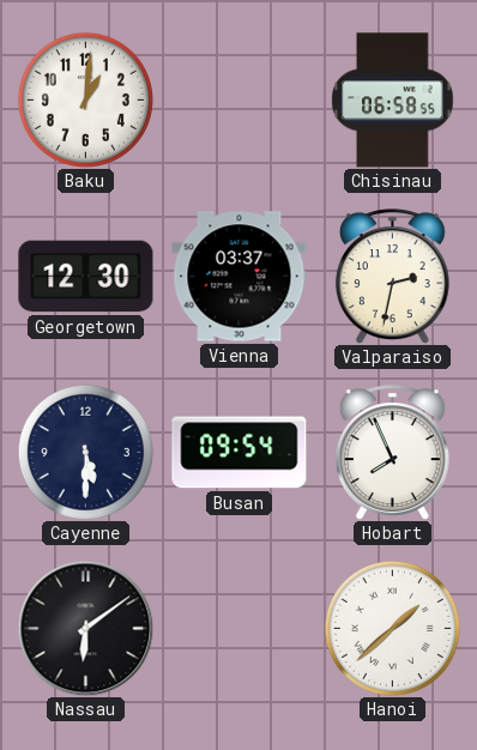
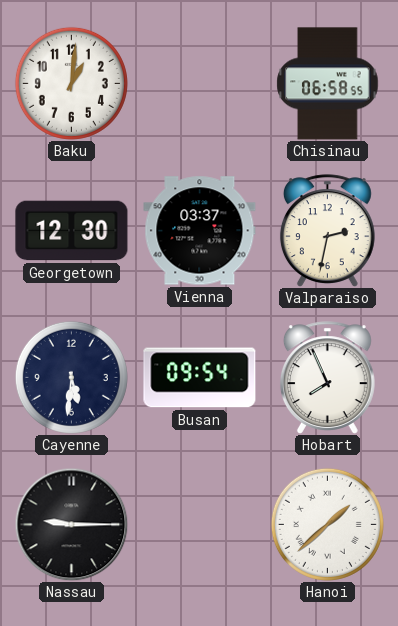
Cayenne: 5:30 -> 5:31
Nassau: 6:09 -> 9:15
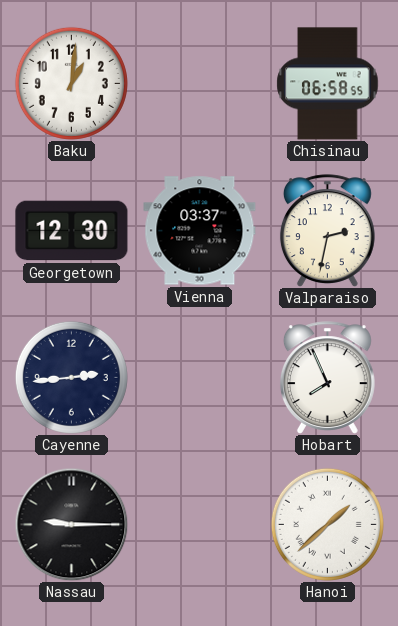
Cayenne: 5:31 -> 2:44
Busan: 09:54 -> none
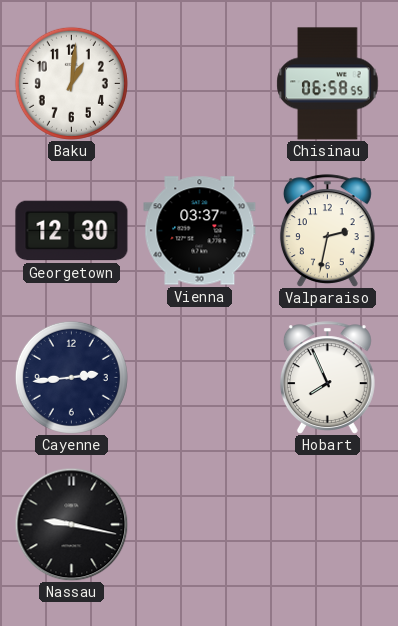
Nassau: 9:15 -> 9:17
Hanoi: 1:38 -> none
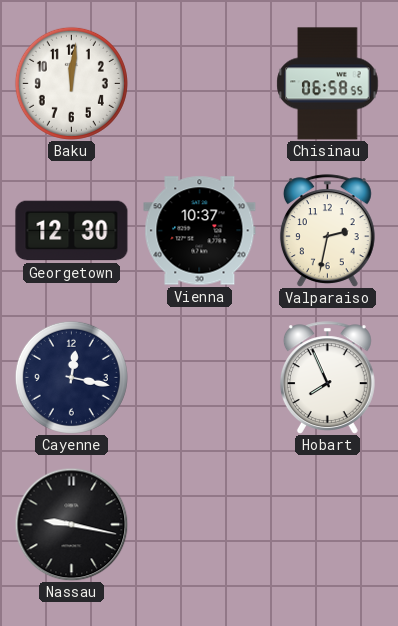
Baku: 1:01 -> 12:01
Vienna: 03:37 -> 10:37
Cayenne: 2:44 -> 12:17
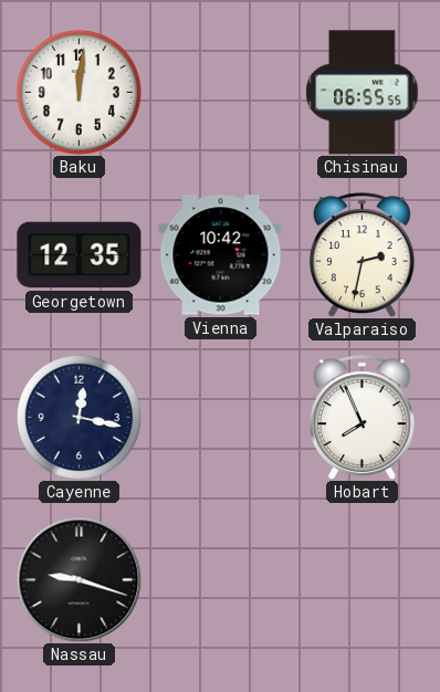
Chisinau: 06:58 -> 06:55
Georgetown: 12:30 -> 12:35
Vienna: 10:37 -> 10:42
Nassau: 9:17 -> 9:18
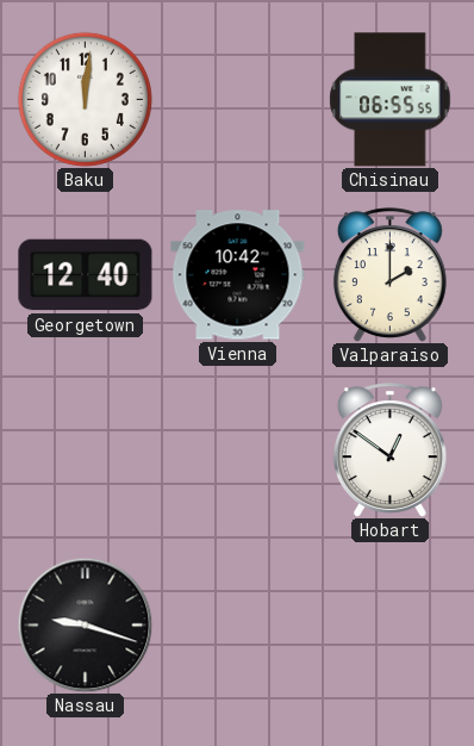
Georgetown: 12:35 -> 12:40
Valparaiso: 2:32 -> 2:00
Cayenne: 12:17 -> none
Hobart: 7:56 -> 12:51
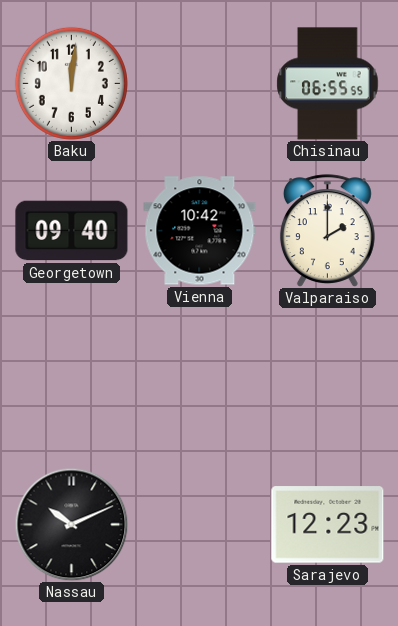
Georgetown: 12:40 -> 09:40
Hobart: 12:51 -> none
Nassau: 9:18 -> 10:11
Sarajevo: none -> 12:23
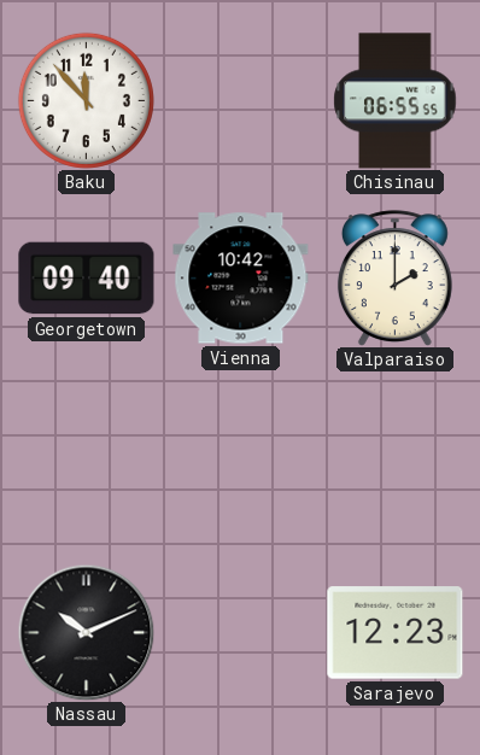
Baku: 12:01 -> 11:53
